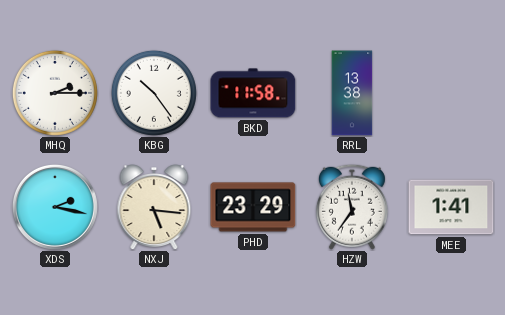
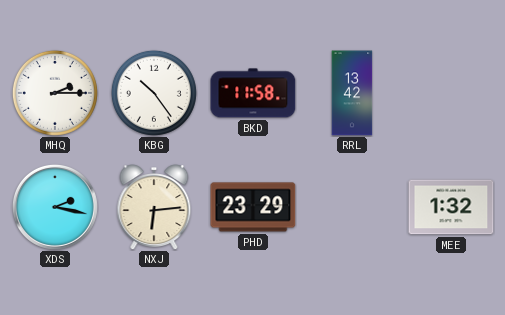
RRL: 13:38 -> 13:42
NXJ: 5:16 -> 6:14
HZW: 11:36 -> none
MEE: 1:41 -> 1:32
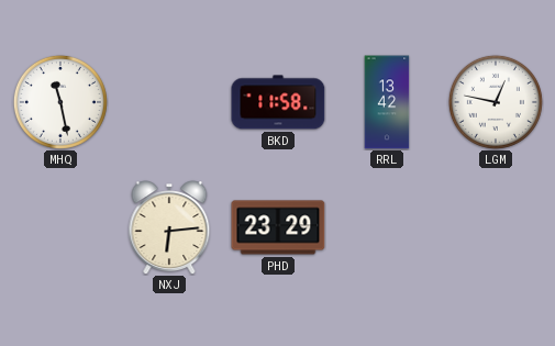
MHQ: 2:15 -> 11:28
KBG: 10:24 -> none
LGM: none -> 12:47
XDS: 2:17 -> none
MEE: 1:32 -> none
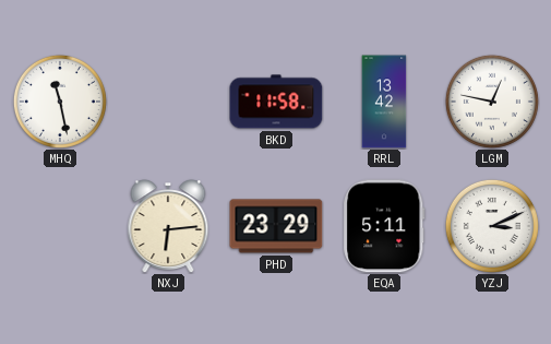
EQA: none -> 5:11
YZJ: none -> 3:11
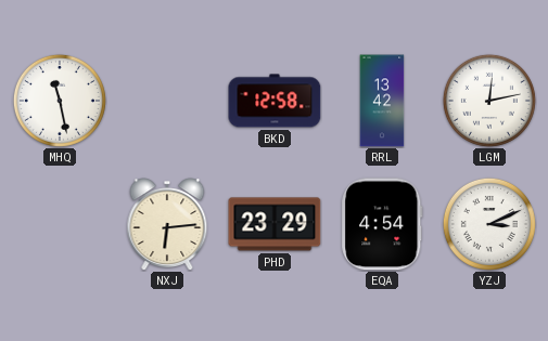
BKD: 11:58 -> 12:58
LGM: 12:47 -> 12:13
EQA: 5:11 -> 4:54
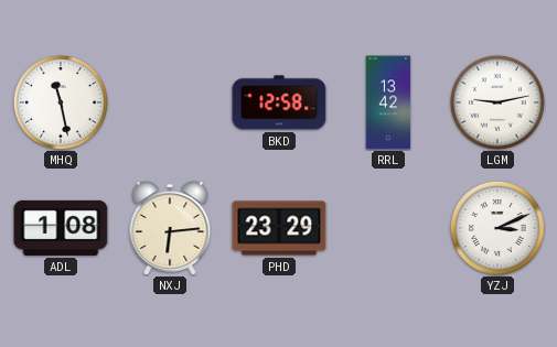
LGM: 12:13 -> 9:13
ADL: none -> 1:08
EQA: 4:54 -> none
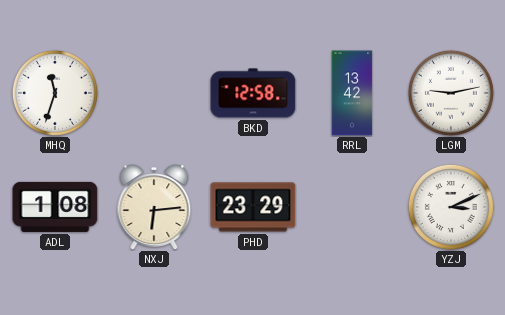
MHQ: 11:28 -> 11:33
